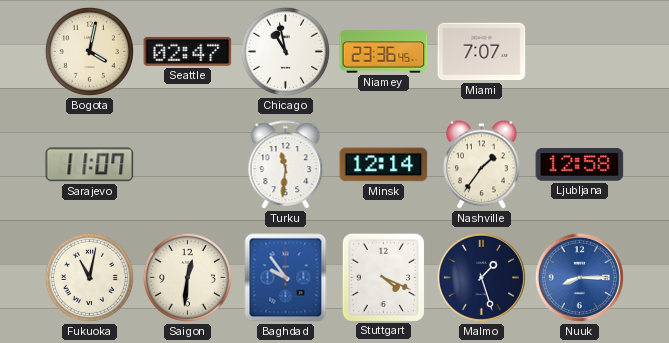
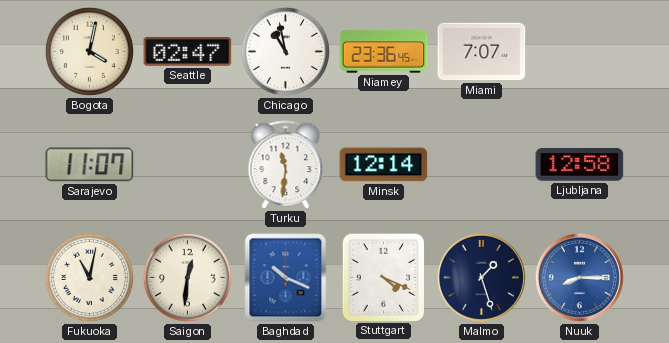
Nashville: 1:36 -> none
Baghdad: 9:54 -> 10:19
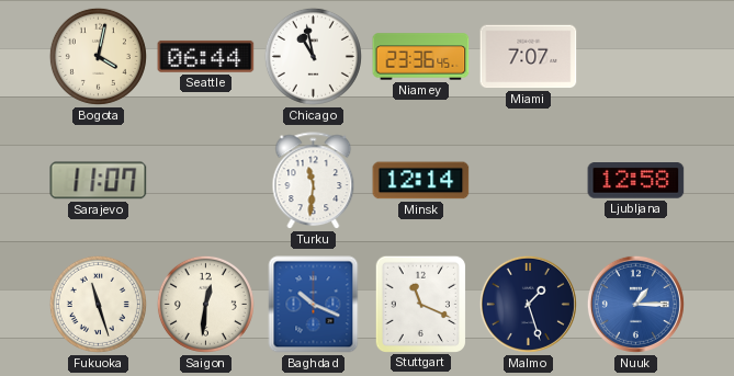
Seattle: 02:47 -> 06:44
Fukuoka: 11:02 -> 11:27
Stuttgart: 4:19 -> 11:19
Nuuk: 8:15 -> 1:15
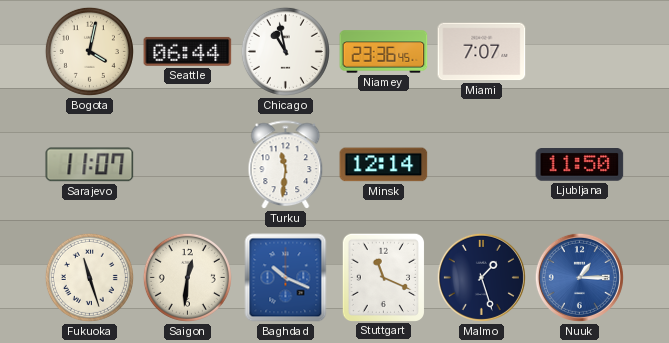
Ljubljana: 12:58 -> 11:50
